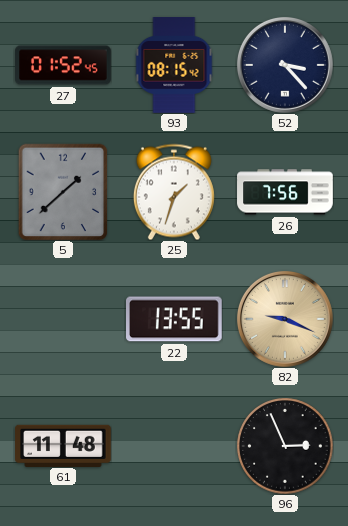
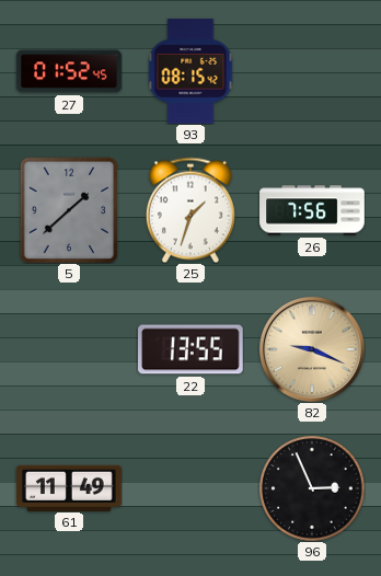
52: 3:23 -> none
61: 11:48 -> 11:49
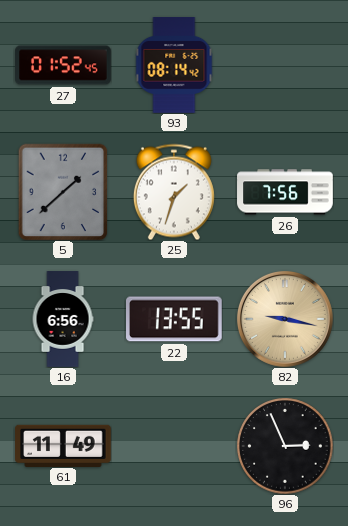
93: 08:15 -> 08:14
16: none -> 6:56
82: 9:19 -> 9:17
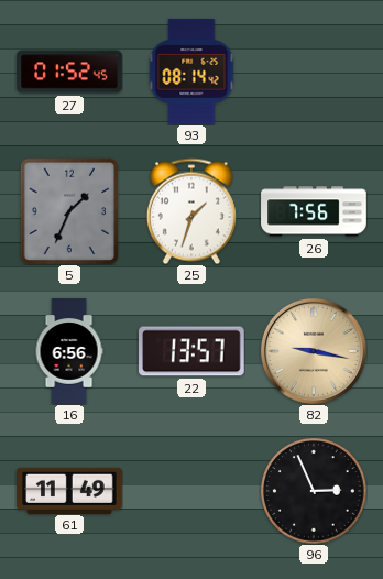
5: 1:38 -> 1:34
22: 13:55 -> 13:57
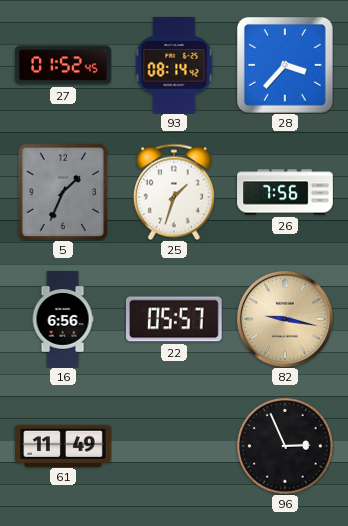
28: none -> 3:37
22: 13:57 -> 05:57
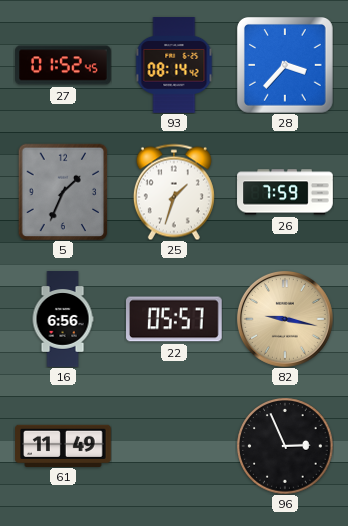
26: 7:56 -> 7:59
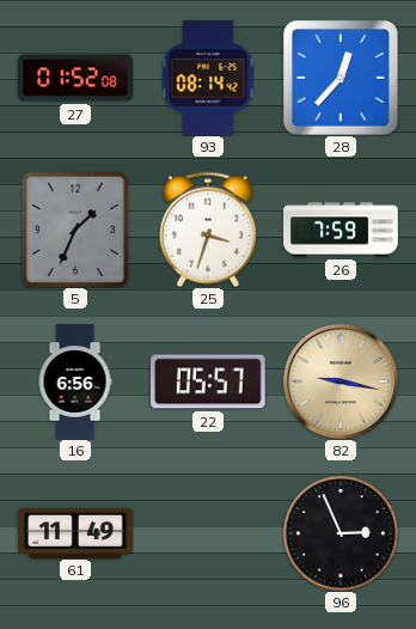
27: 01:52:45 -> 01:52:08
28: 3:37 -> 12:37
25: 1:33 -> 3:33
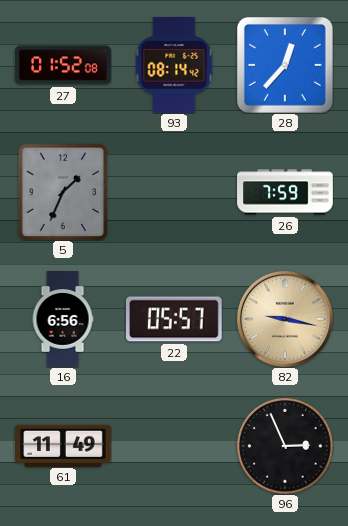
25: 3:33 -> none
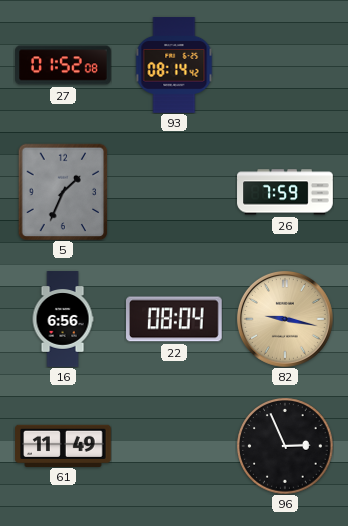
28: 12:37 -> none
22: 05:57 -> 08:04
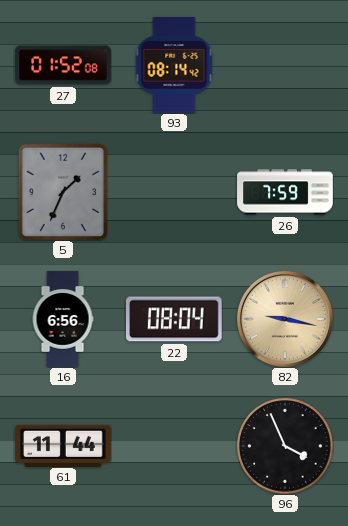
61: 11:49 -> 11:44
96: 2:56 -> 3:56
